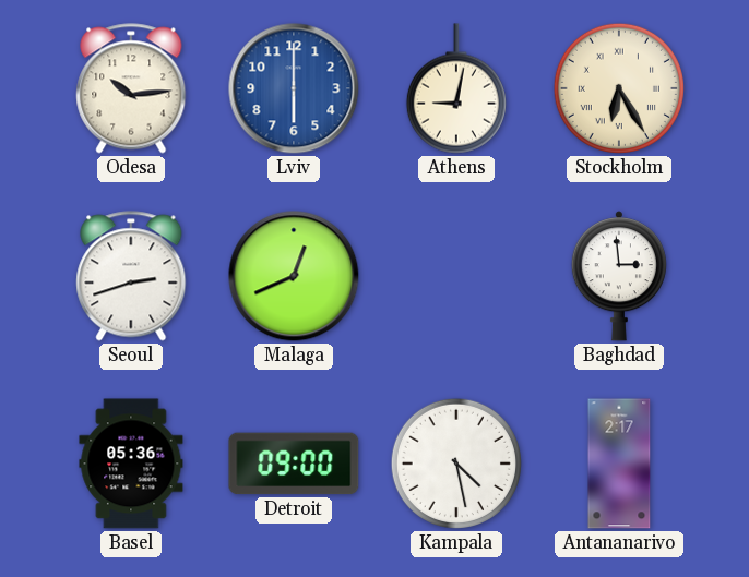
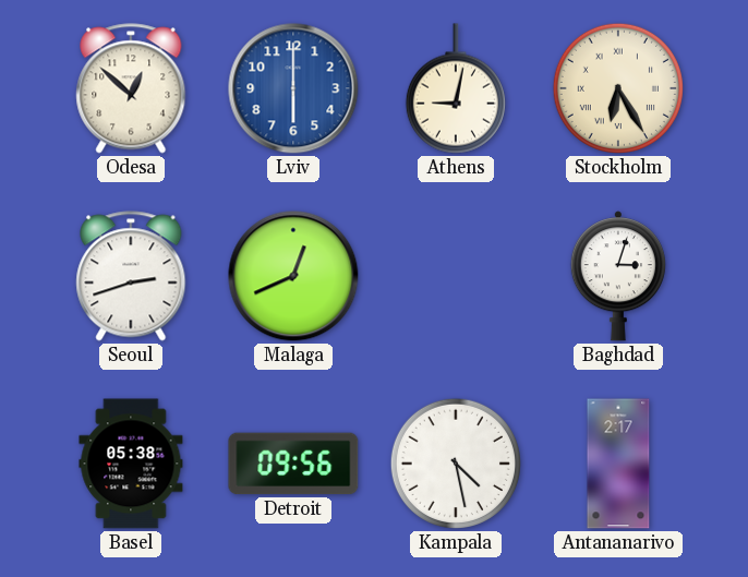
Odesa: 10:14 -> 12:52
Baghdad: 2:59 -> 3:03
Basel: 05:36 -> 05:38
Detroit: 09:00 -> 09:56
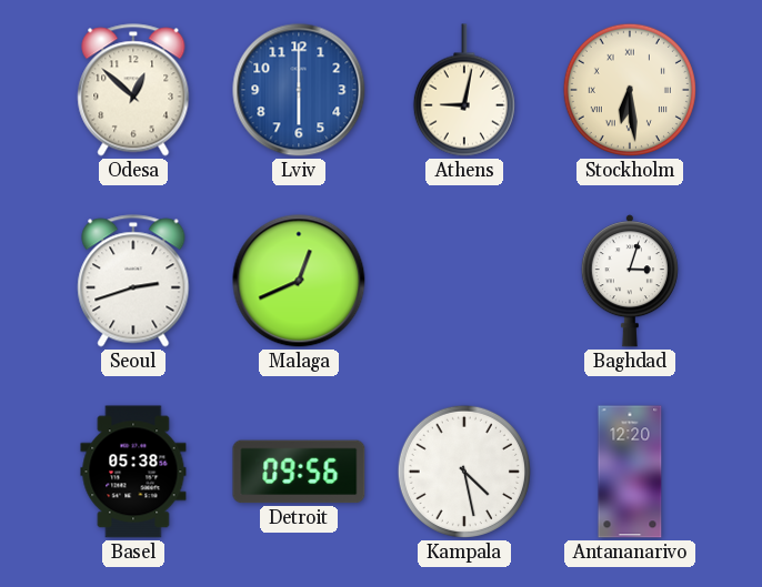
Stockholm: 6:25 -> 6:29
Antananarivo: 2:17 -> 12:20
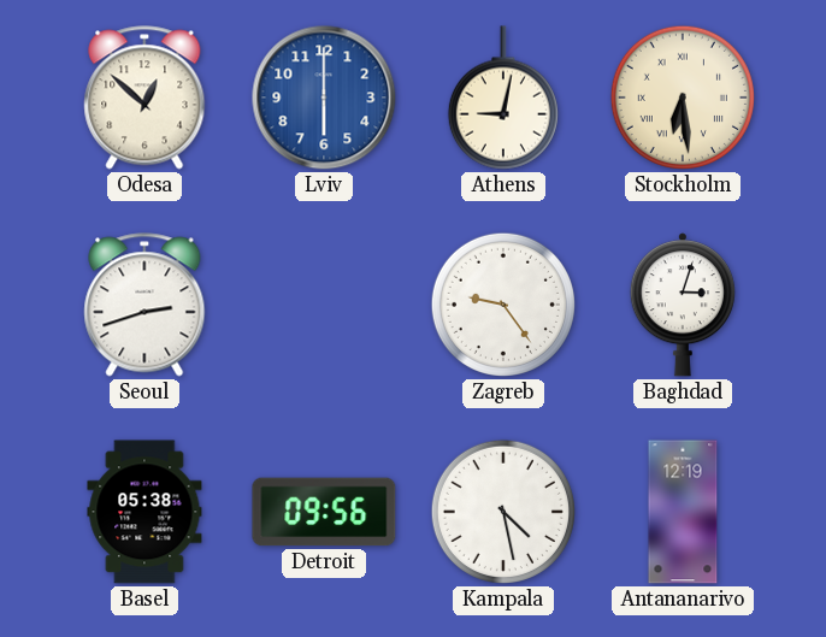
Malaga: 12:41 -> none
Zagreb: none -> 9:24
Antananarivo: 12:20 -> 12:19
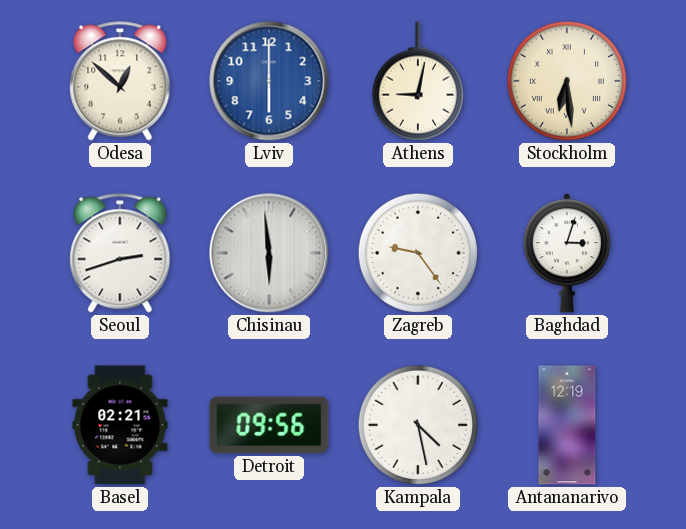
Chisinau: none -> 5:59
Basel: 05:38 -> 02:21
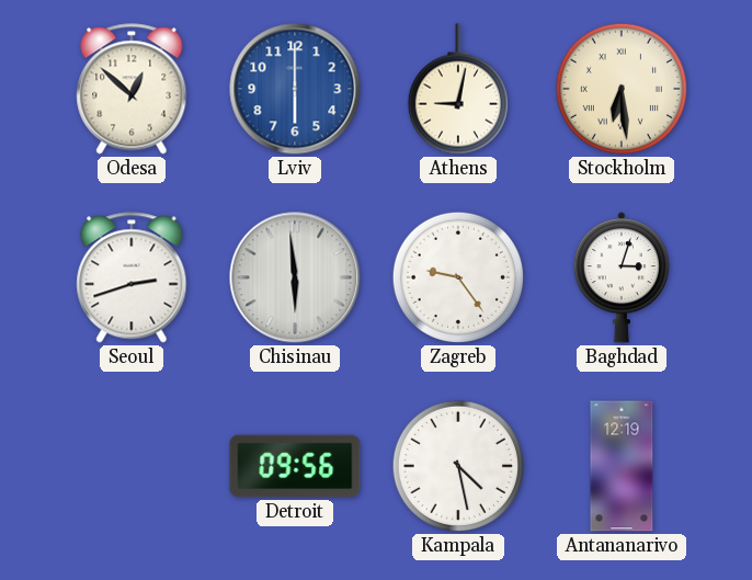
Basel: 02:21 -> none
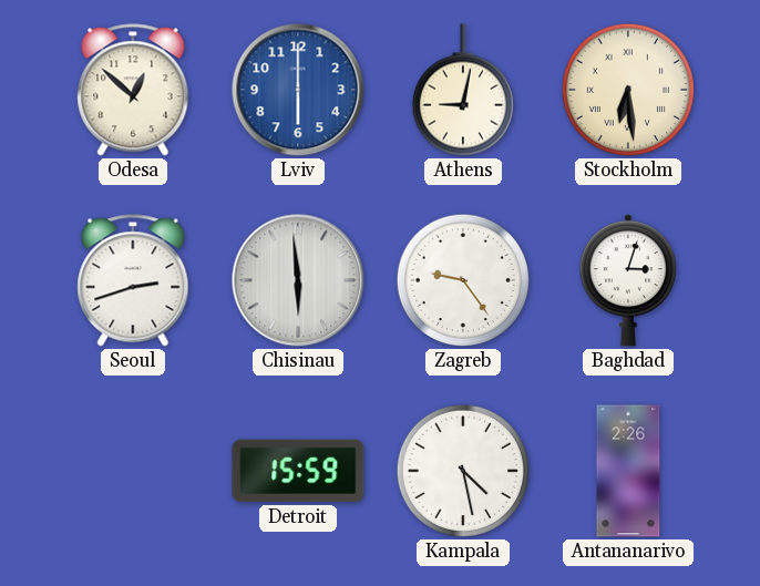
Detroit: 09:56 -> 15:59
Antananarivo: 12:19 -> 2:26
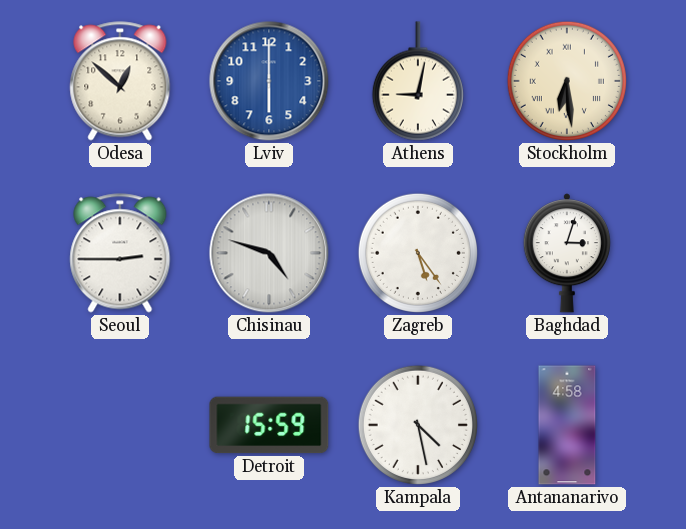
Seoul: 2:42 -> 2:45
Chisinau: 5:59 -> 4:48
Zagreb: 9:24 -> 5:24
Antananarivo: 2:26 -> 4:58
